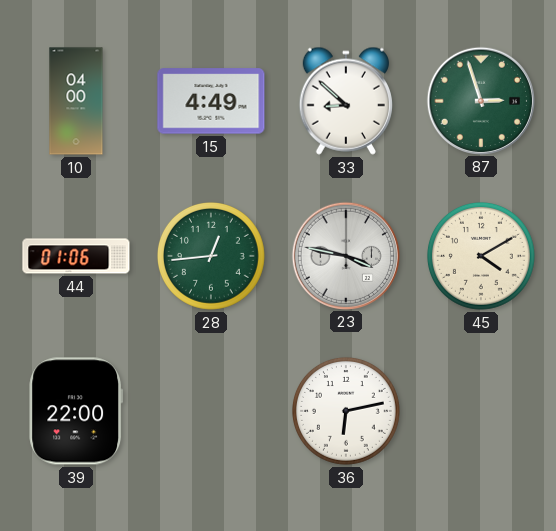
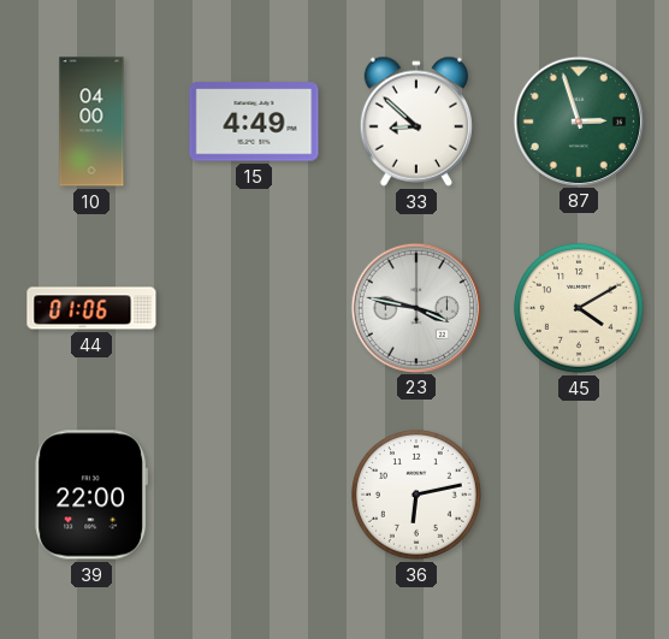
28: 12:44 -> none
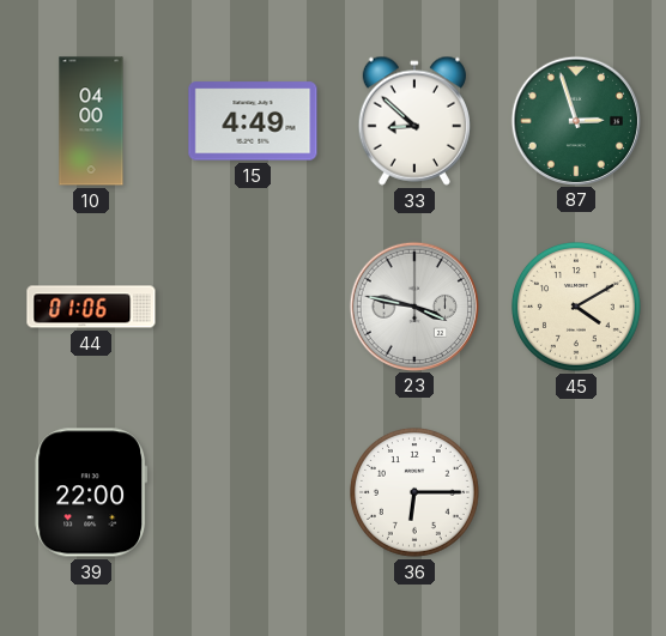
36: 6:13 -> 6:15
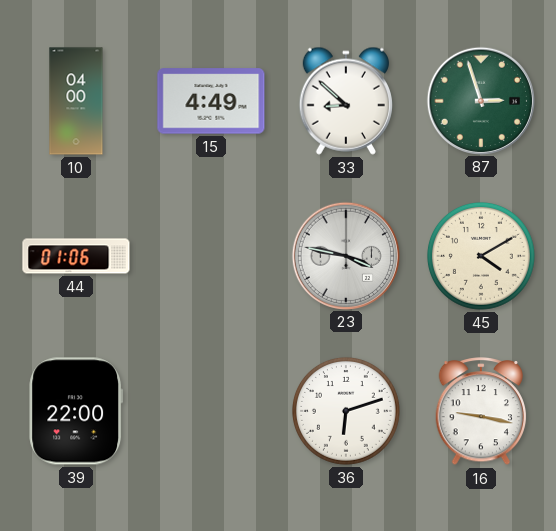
36: 6:15 -> 6:12
16: none -> 9:17
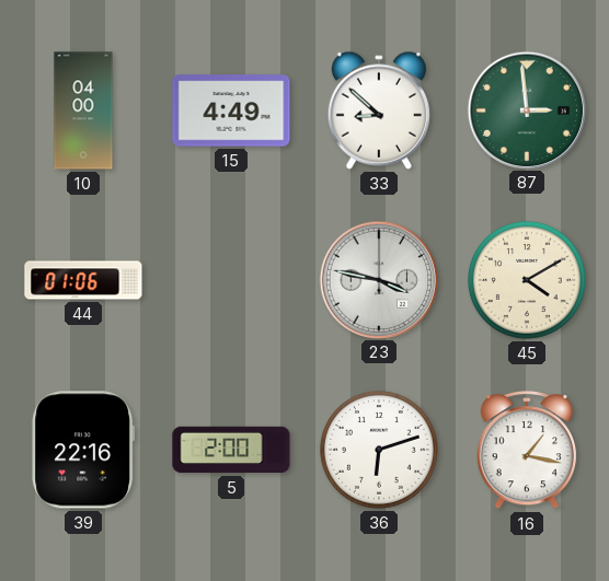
87: 2:57 -> 2:59
39: 22:00 -> 22:16
5: none -> 2:00
16: 9:17 -> 1:17
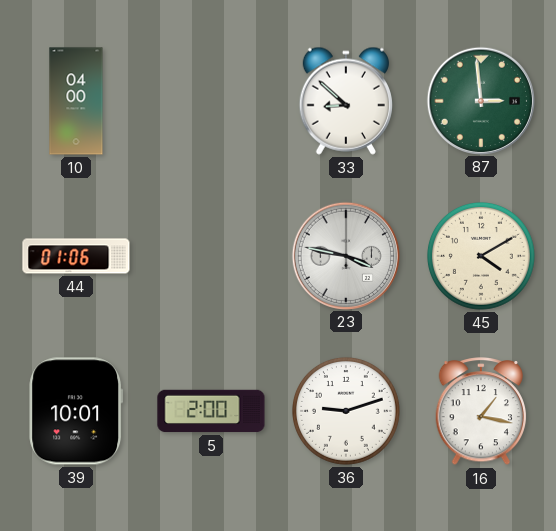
15: 4:49 -> none
39: 22:16 -> 10:01
36: 6:12 -> 9:12
